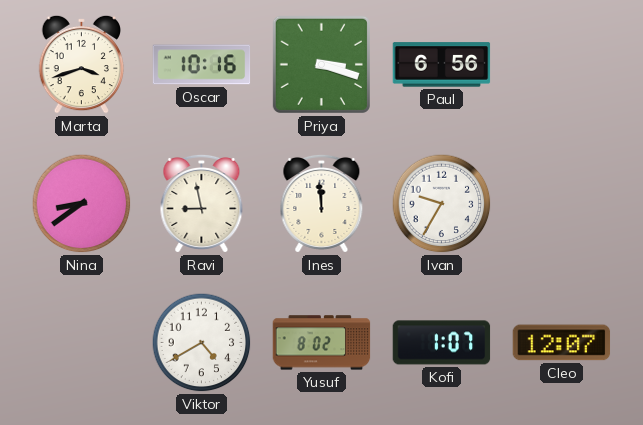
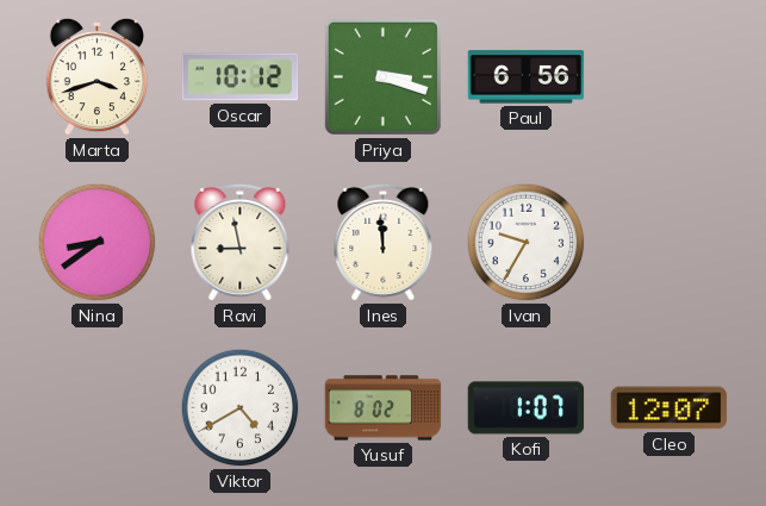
Oscar: 10:16 -> 10:12
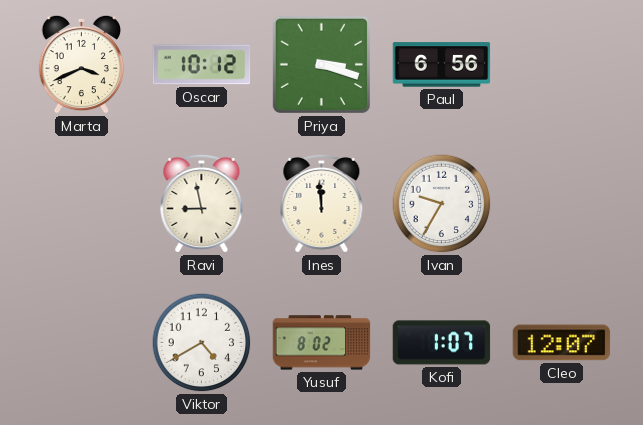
Marta: 3:42 -> 3:41
Nina: 8:39 -> none
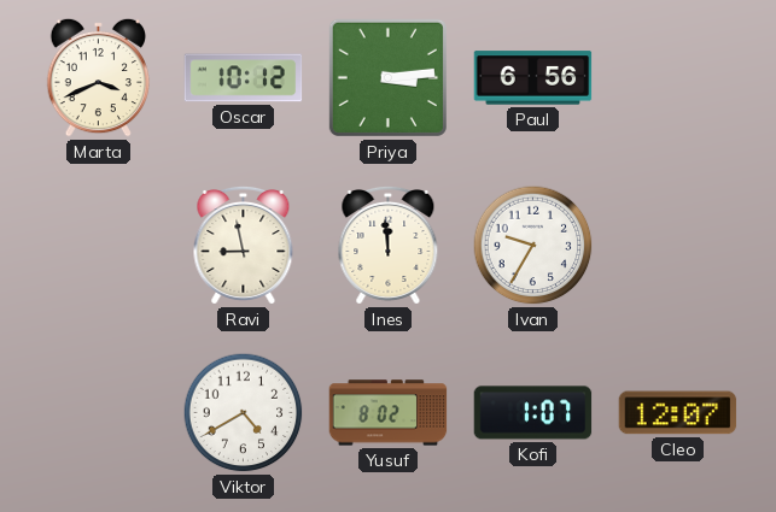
Priya: 3:18 -> 3:14
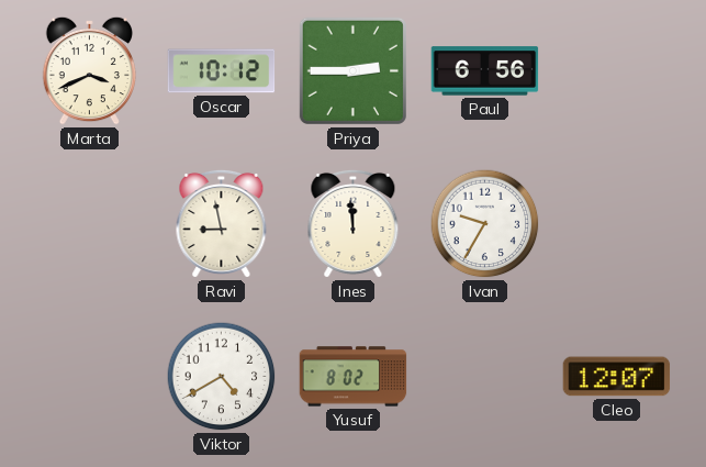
Priya: 3:14 -> 2:45
Kofi: 1:07 -> none
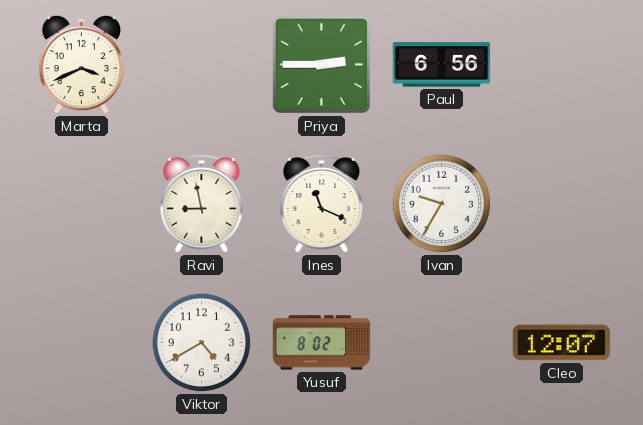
Oscar: 10:12 -> none
Ines: 11:59 -> 11:19
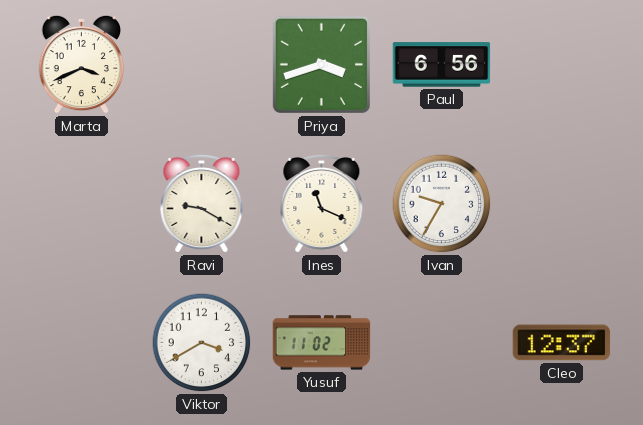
Priya: 2:45 -> 3:42
Ravi: 8:58 -> 9:20
Viktor: 4:40 -> 3:40
Yusuf: 8:02 -> 11:02
Cleo: 12:07 -> 12:37
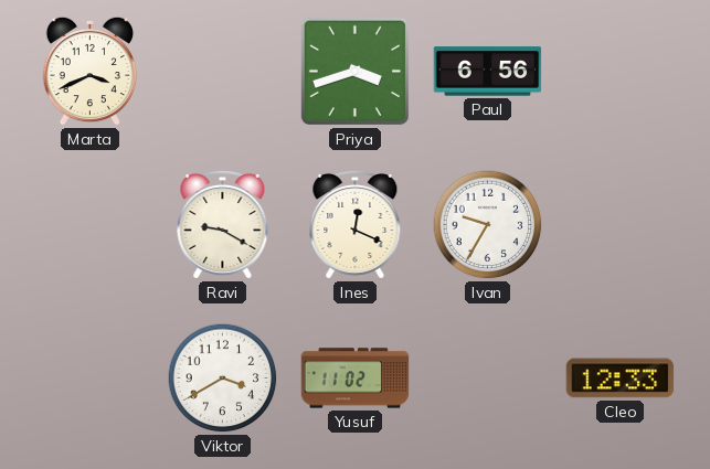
Ines: 11:19 -> 12:19
Cleo: 12:37 -> 12:33
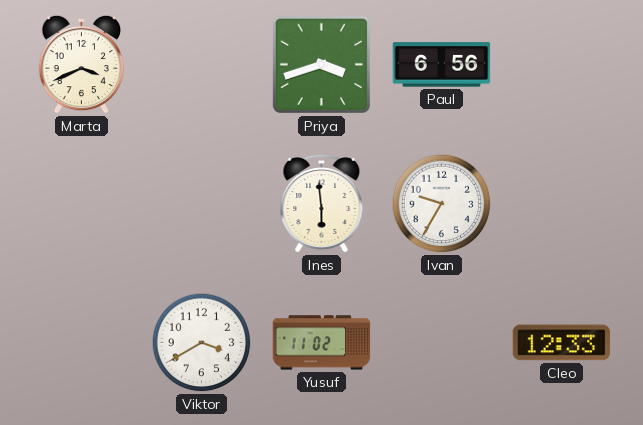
Ravi: 9:20 -> none
Ines: 12:19 -> 5:59
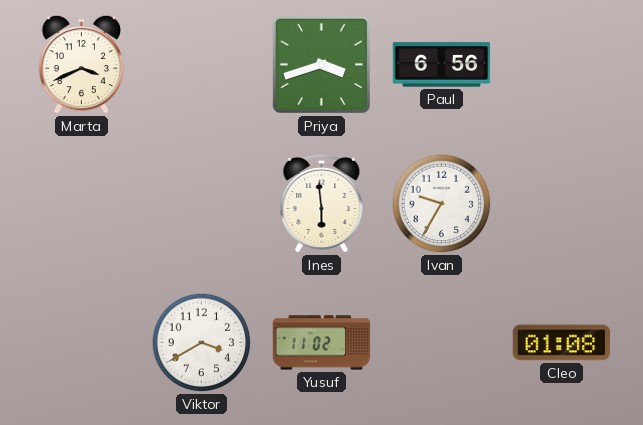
Cleo: 12:33 -> 01:08
